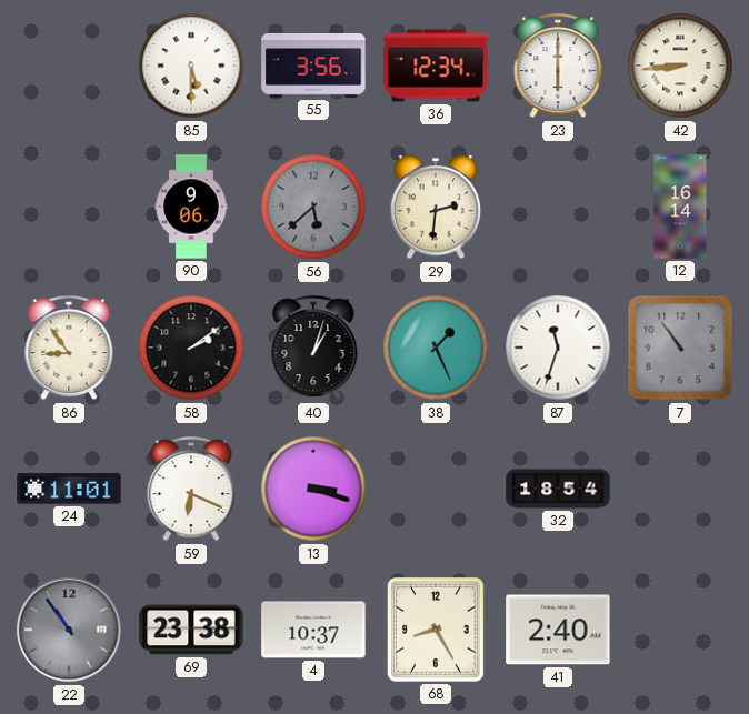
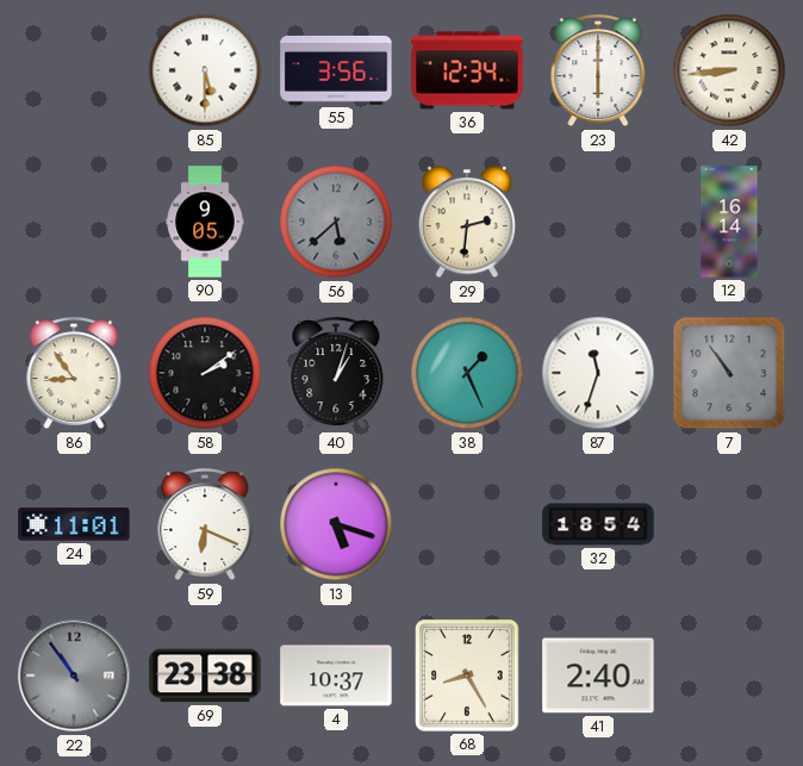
90: 9:06 -> 9:05
13: 3:18 -> 5:18
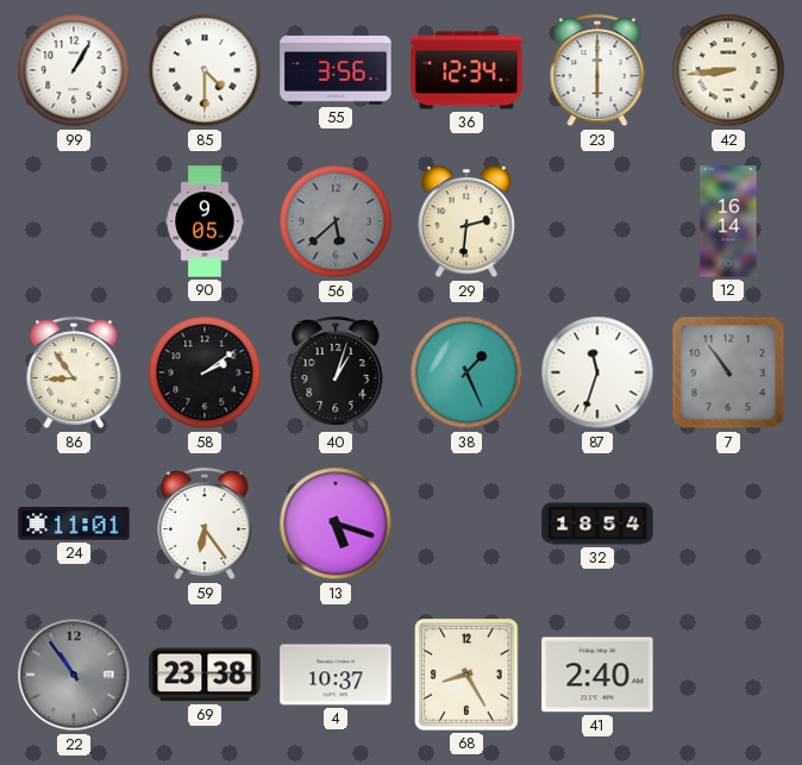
99: none -> 1:05
85: 5:30 -> 4:30
59: 6:19 -> 6:24
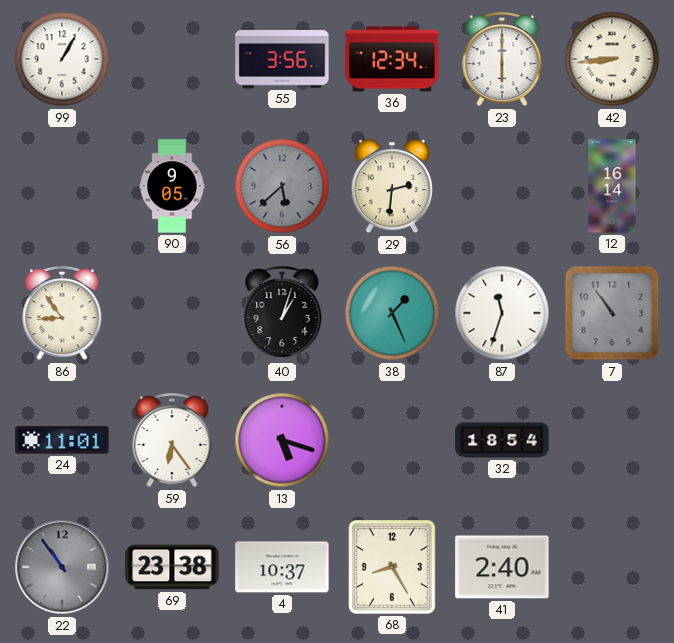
85: 4:30 -> none
58: 2:09 -> none
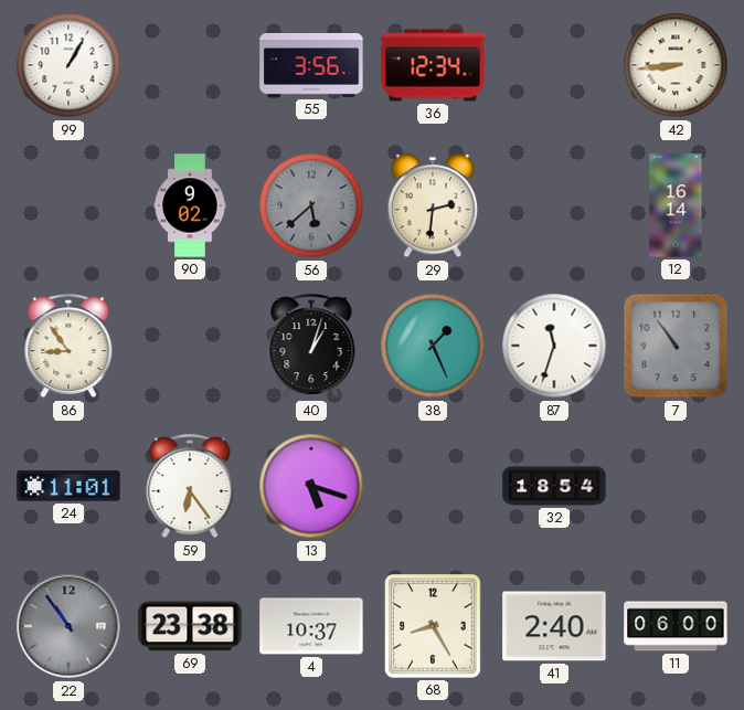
23: 6:00 -> none
90: 9:05 -> 9:02
11: none -> 06:00
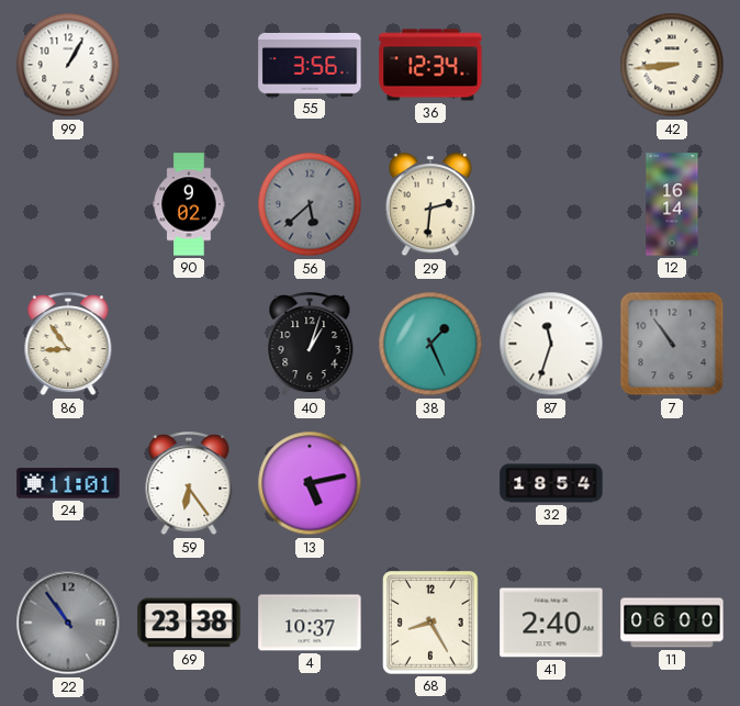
13: 5:18 -> 5:13
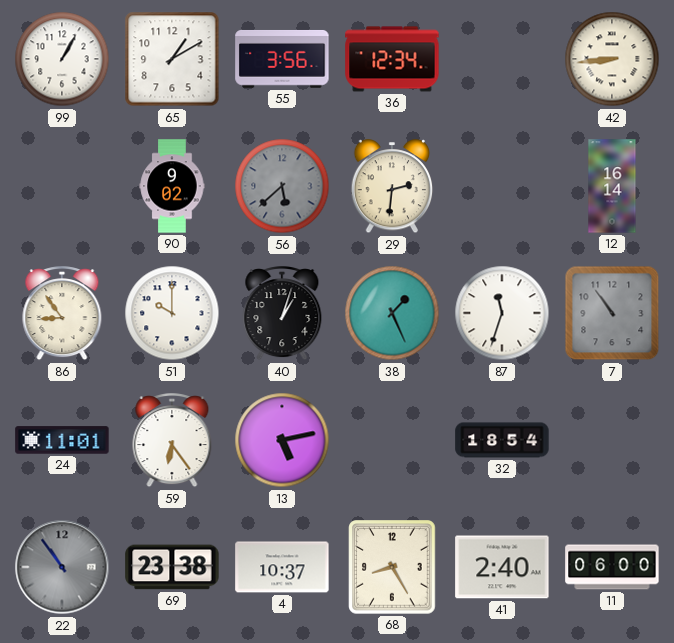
65: none -> 1:10
51: none -> 10:00
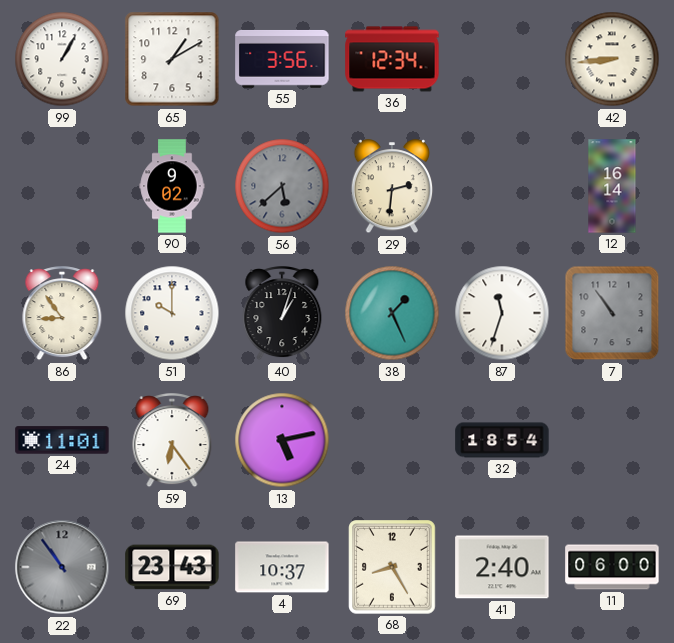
69: 23:38 -> 23:43
